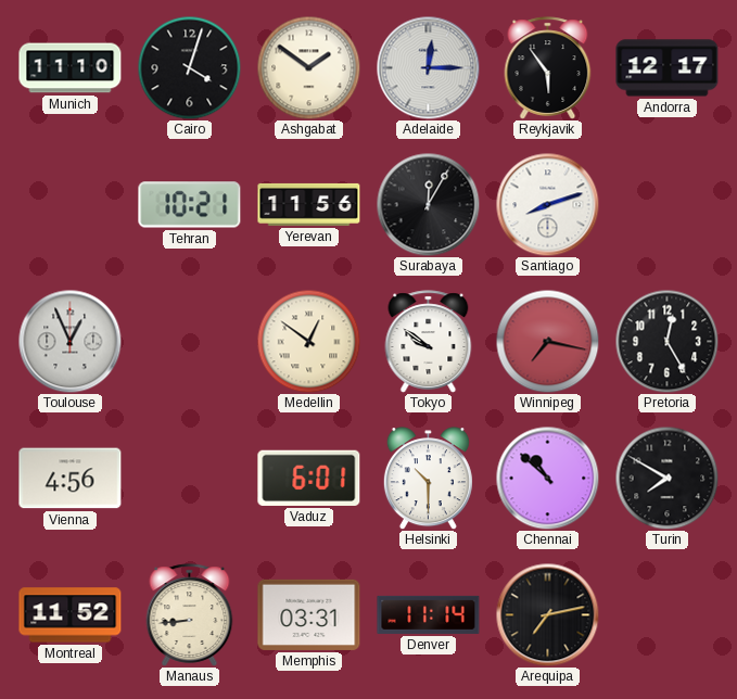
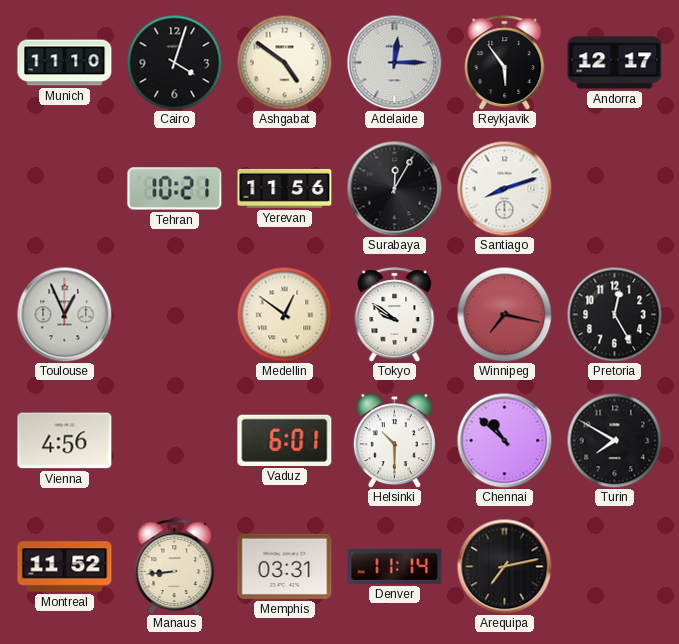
Ashgabat: 1:51 -> 4:51
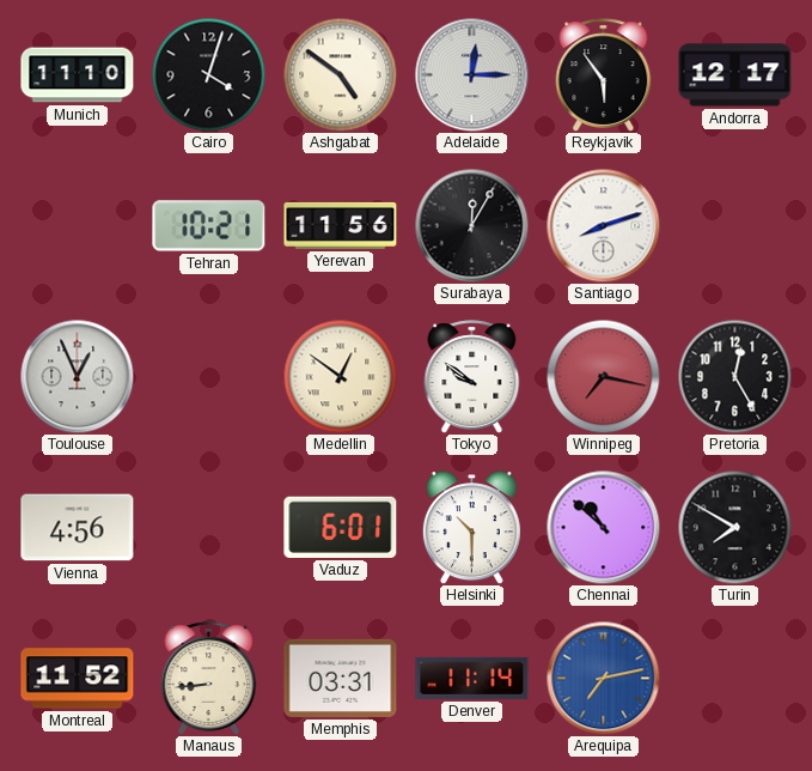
Arequipa dial: black -> blue
